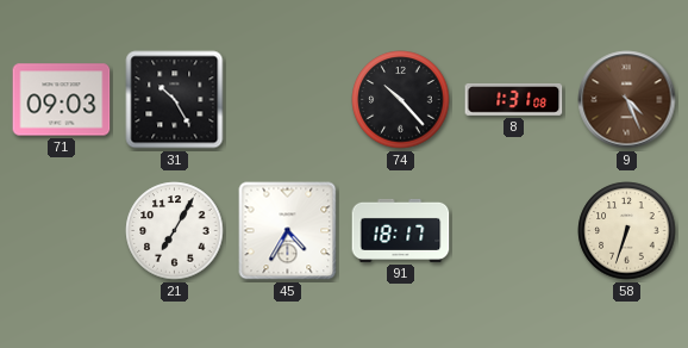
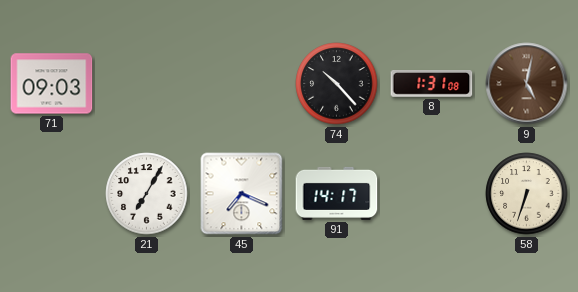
31: 10:25 -> none
9: 4:26 -> 5:02
45: 4:35 -> 7:19
91: 18:17 -> 14:17
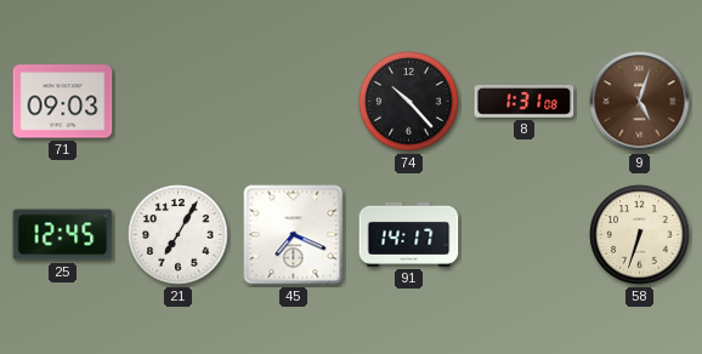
9: 5:02 -> 5:03
25: none -> 12:45
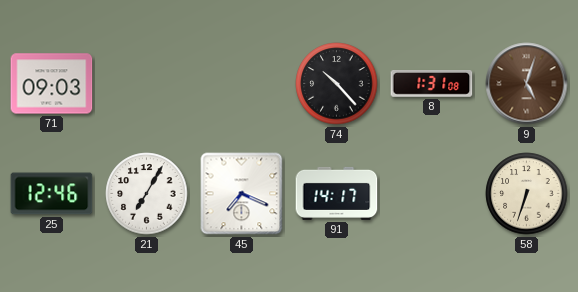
25: 12:45 -> 12:46
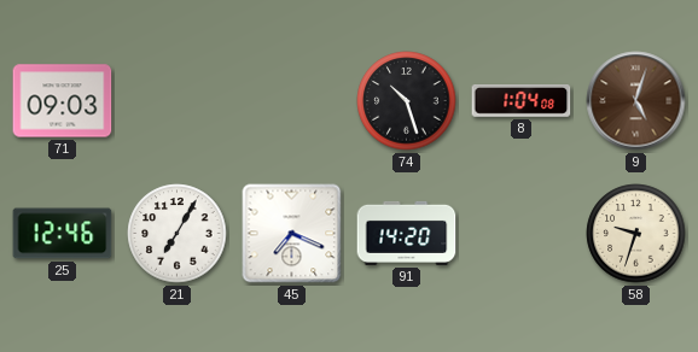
74: 10:23 -> 10:27
8: 1:31 -> 1:04
91: 14:17 -> 14:20
58: 6:33 -> 9:33
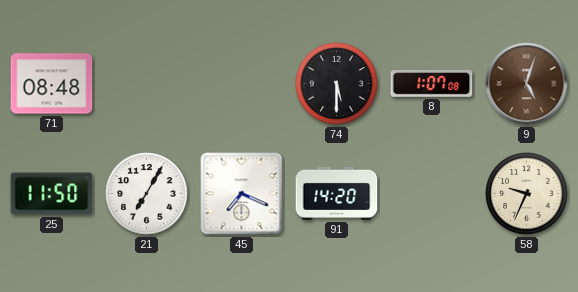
71: 09:03 -> 08:48
74: 10:27 -> 5:30
8: 1:04 -> 1:07
25: 12:46 -> 11:50
58: 9:33 -> 9:34
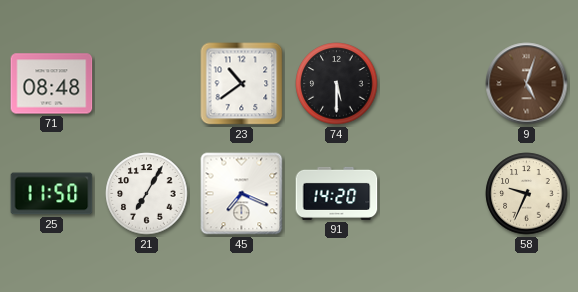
23: none -> 10:39
8: 1:07 -> none
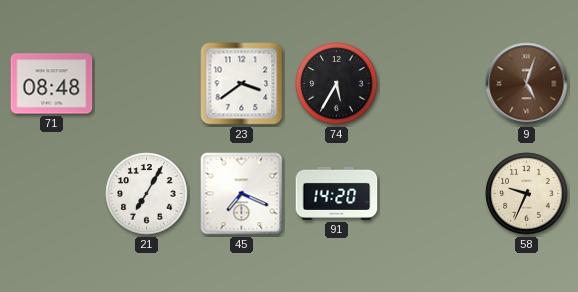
23: 10:39 -> 3:39
74: 5:30 -> 5:35
25: 11:50 -> none
